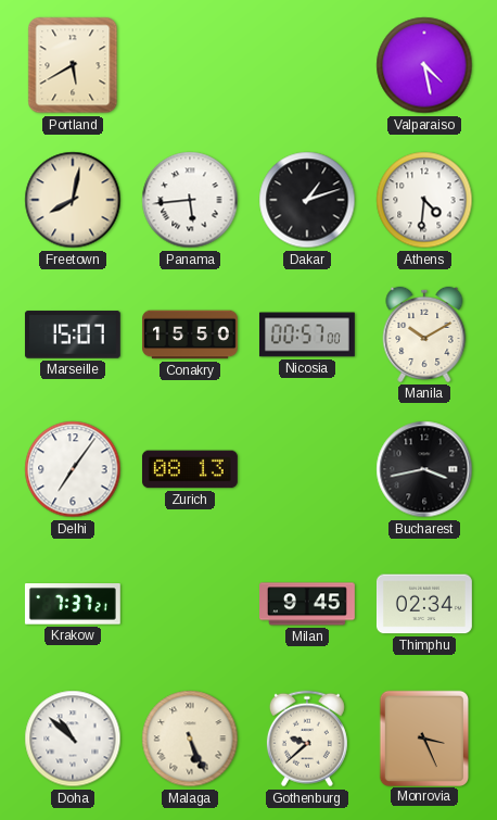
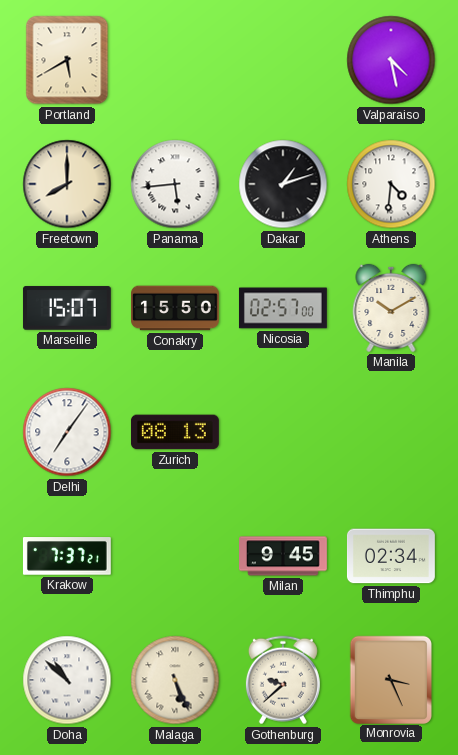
Freetown: 8:02 -> 8:00
Nicosia: 00:57 -> 02:57
Bucharest: 3:43 -> none
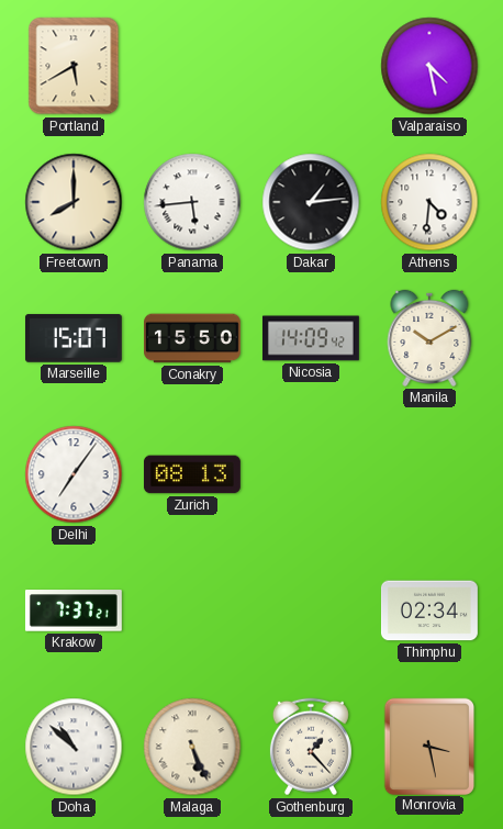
Dakar: 1:12 -> 1:14
Nicosia: 02:57 -> 14:09
Milan: 9:45 -> none
Gothenburg: 9:38 -> 1:23
Monrovia: 3:26 -> 3:28
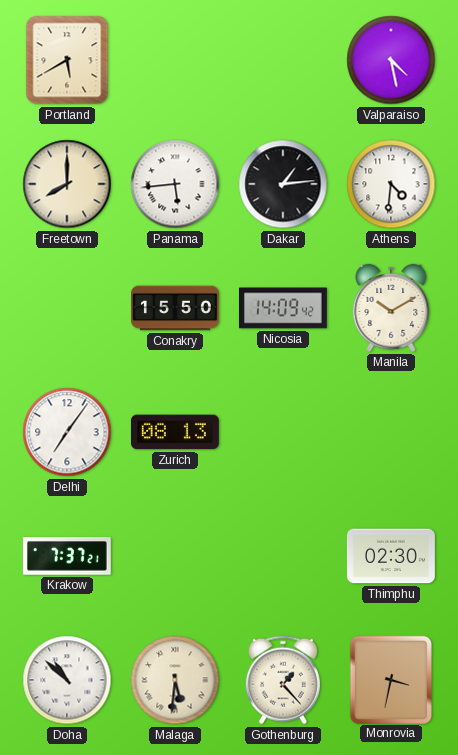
Marseille: 15:07 -> none
Thimphu: 02:34 -> 02:30
Malaga: 5:26 -> 5:31
Monrovia: 3:28 -> 3:32
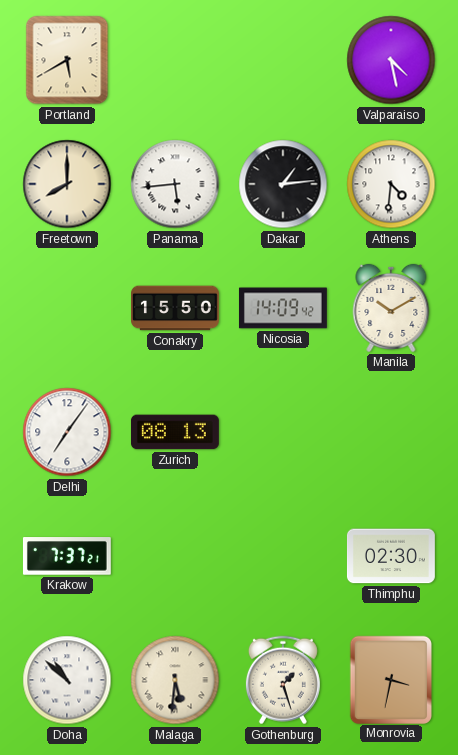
Gothenburg: 1:23 -> 1:27
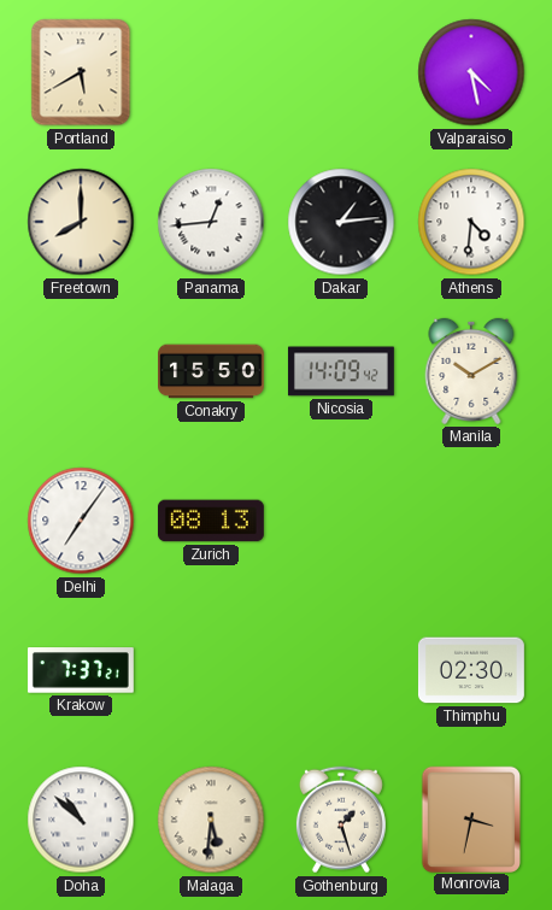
Panama: 5:44 -> 12:44
